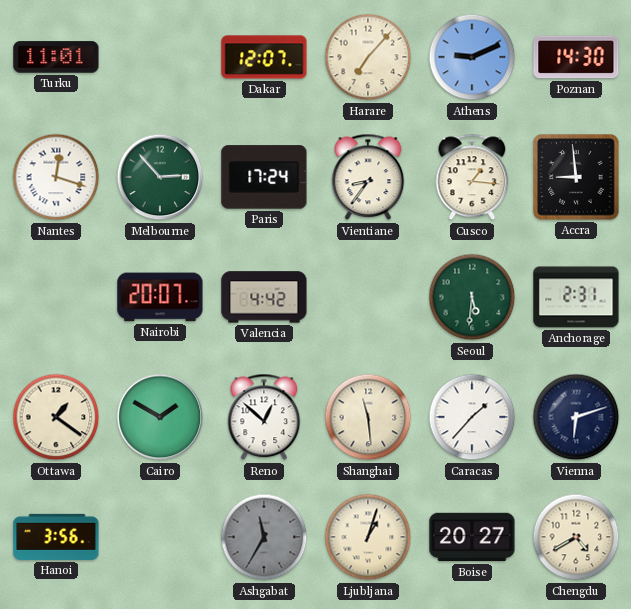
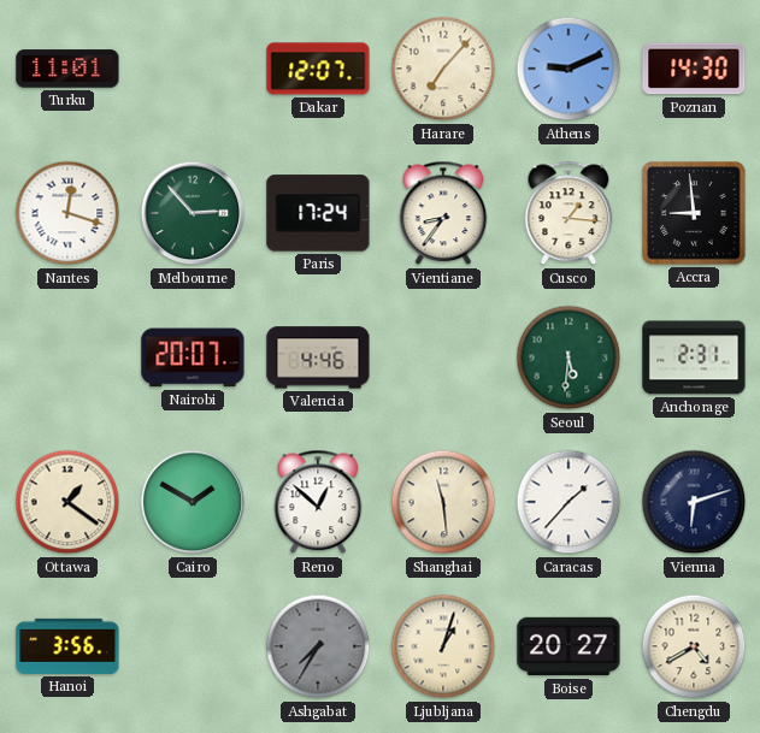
Valencia: 4:42 -> 4:46
Ashgabat: 11:35 -> 7:35
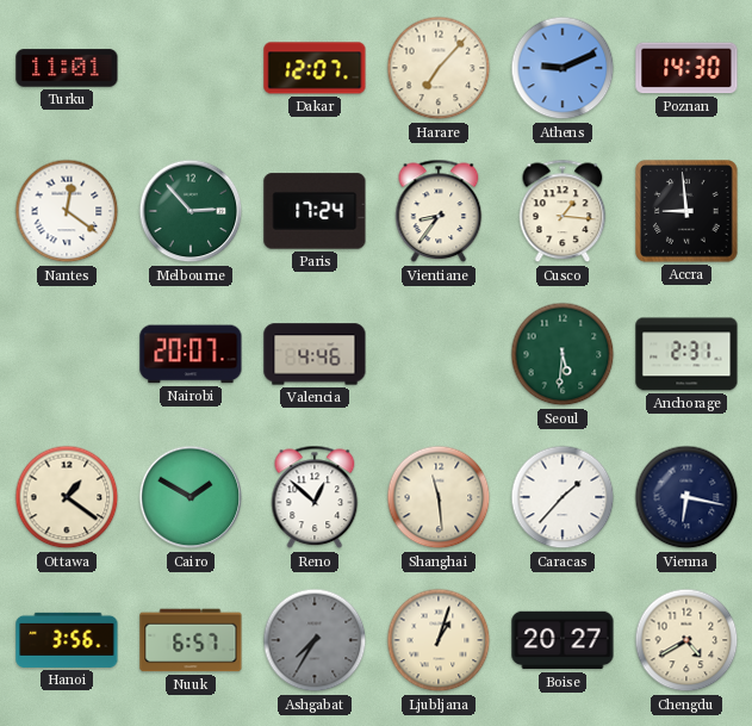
Nantes: 12:18 -> 12:21
Vienna: 6:12 -> 6:17
Nuuk: none -> 6:57
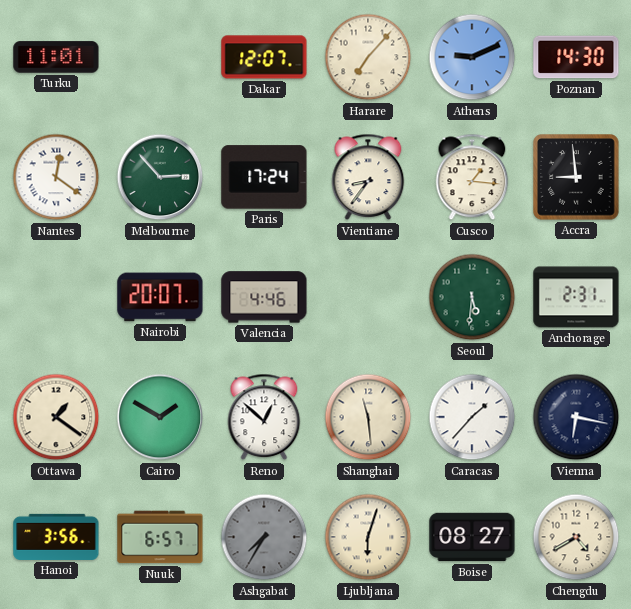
Ljubljana: 1:03 -> 6:03
Boise: 20:27 -> 08:27
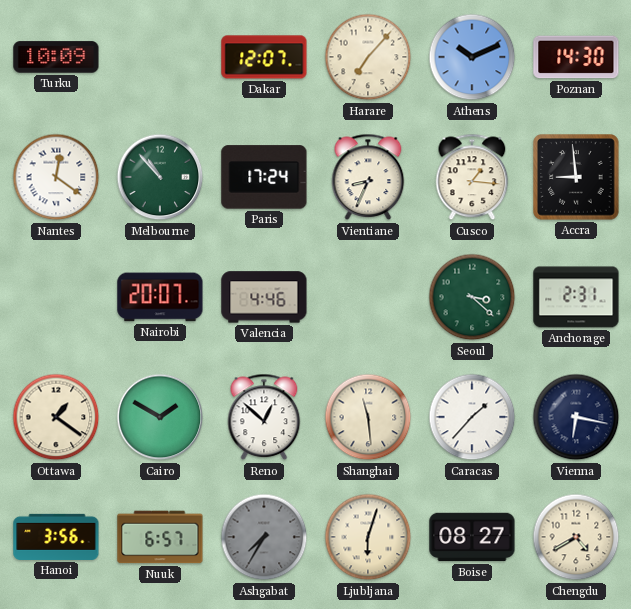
Turku: 11:01 -> 10:09
Athens: 9:11 -> 10:11
Melbourne: 2:53 -> 10:53
Vientiane: 8:36 -> 8:34
Seoul: 5:31 -> 3:22
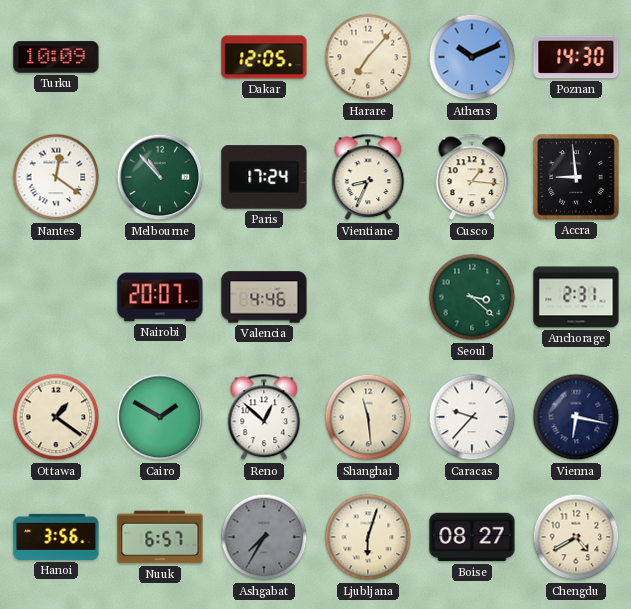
Dakar: 12:07 -> 12:05
Caracas: 1:37 -> 9:37
